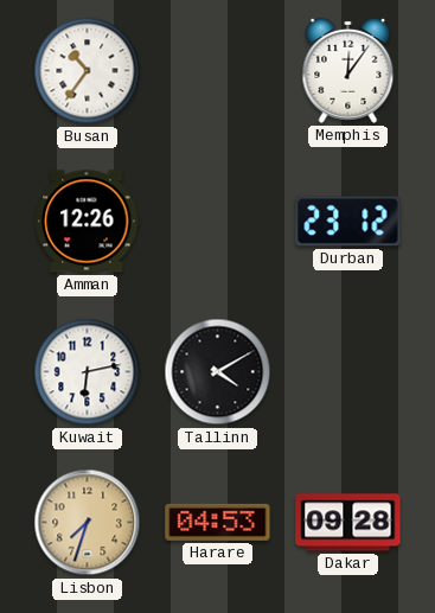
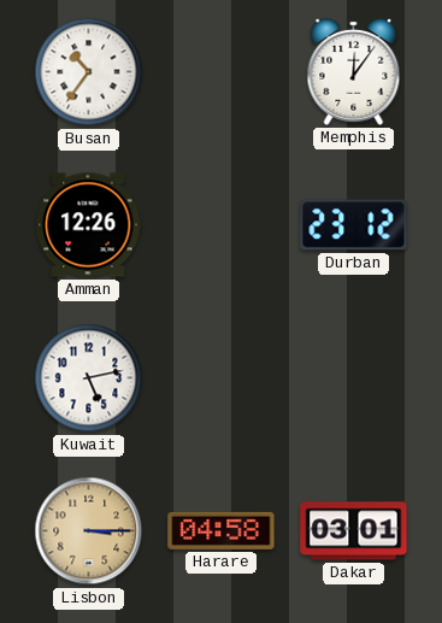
Kuwait: 6:13 -> 5:13
Tallinn: 4:10 -> none
Lisbon: 7:33 -> 3:15
Harare: 04:53 -> 04:58
Dakar: 09:28 -> 03:01
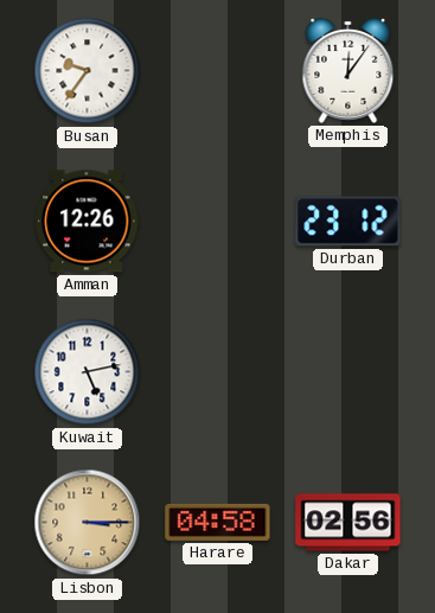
Busan: 10:36 -> 9:36
Dakar: 03:01 -> 02:56
